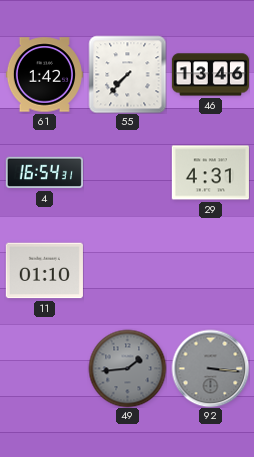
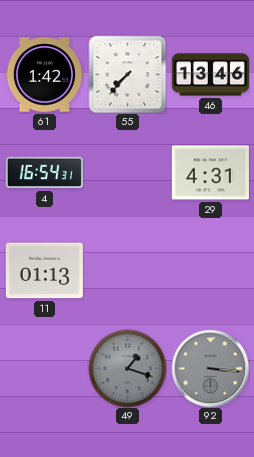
11: 01:10 -> 01:13
49: 1:44 -> 1:18
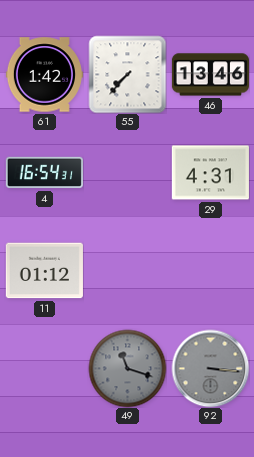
11: 01:13 -> 01:12
49: 1:18 -> 11:18
